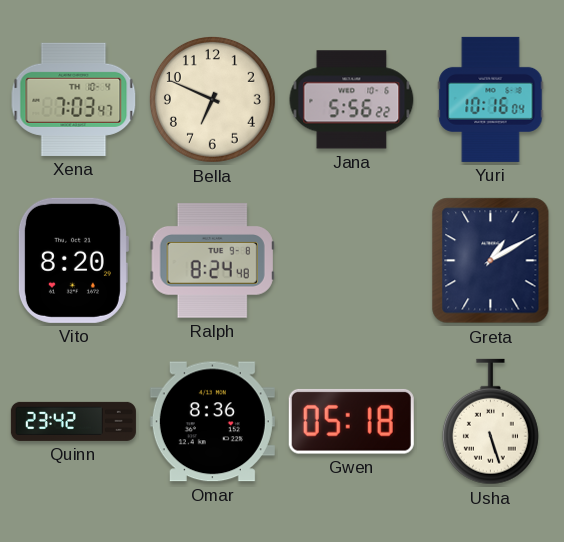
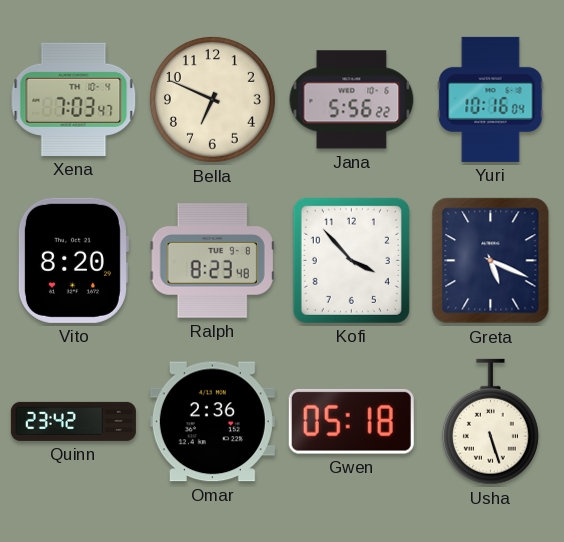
Ralph: 8:24 -> 8:23
Kofi: none -> 3:53
Greta: 1:10 -> 5:19
Omar: 8:36 -> 2:36
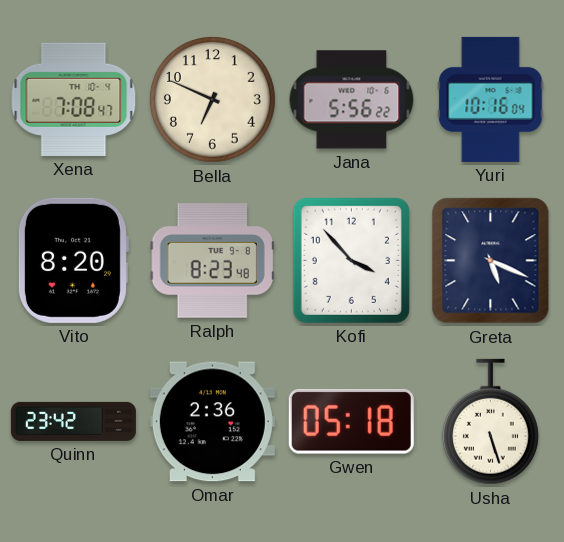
Xena: 7:03 -> 7:08
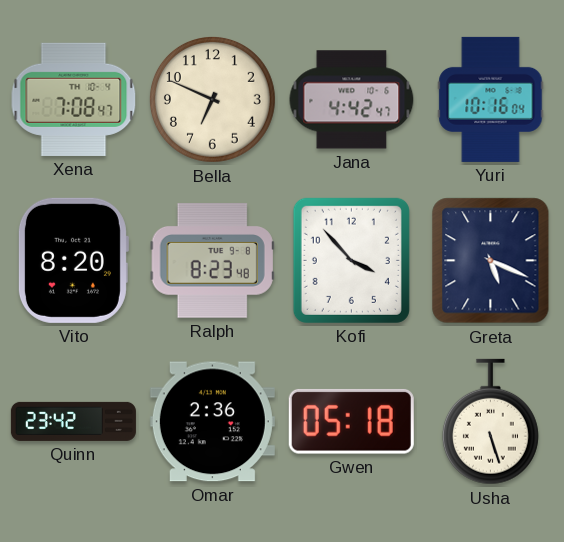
Jana: 5:56 -> 4:42
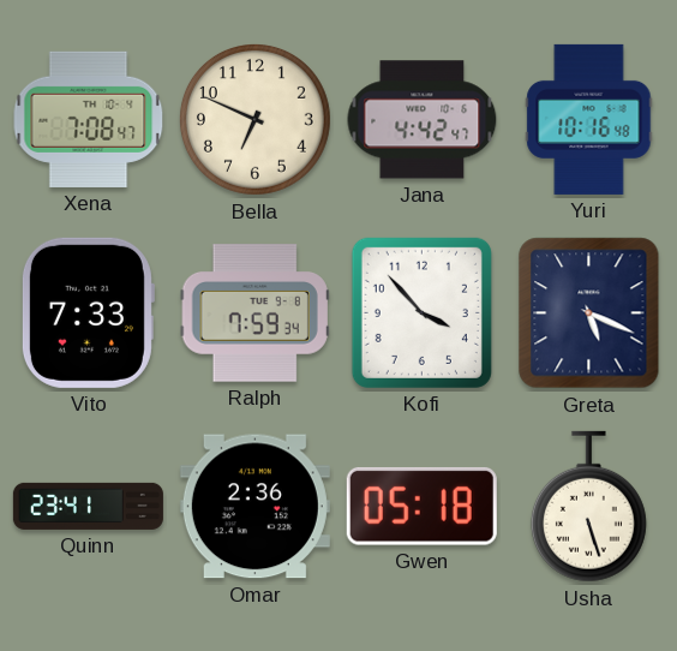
Yuri: 10:16:04 -> 10:16:48
Vito: 8:20 -> 7:33
Ralph: 8:23 -> 7:59
Quinn: 23:42 -> 23:41
